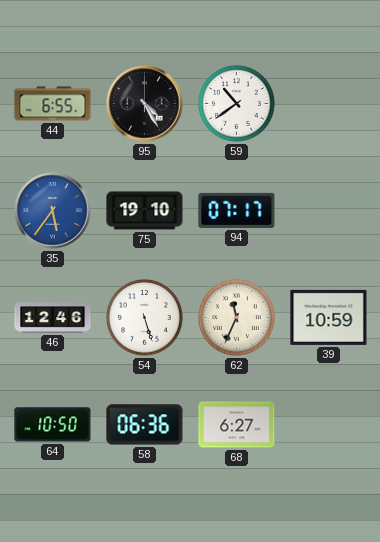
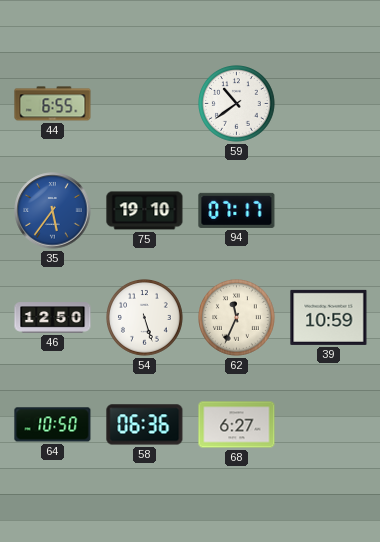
95: 4:25 -> none
46: 12:46 -> 12:50
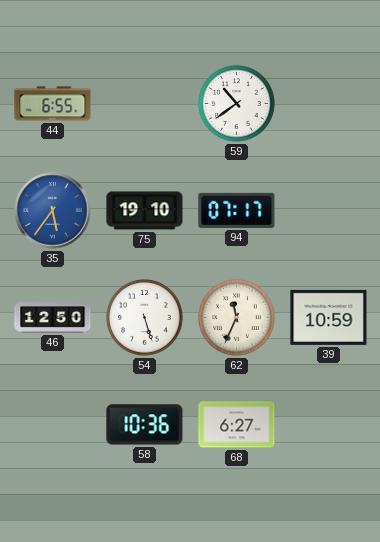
64: 10:50 -> none
58: 06:36 -> 10:36
